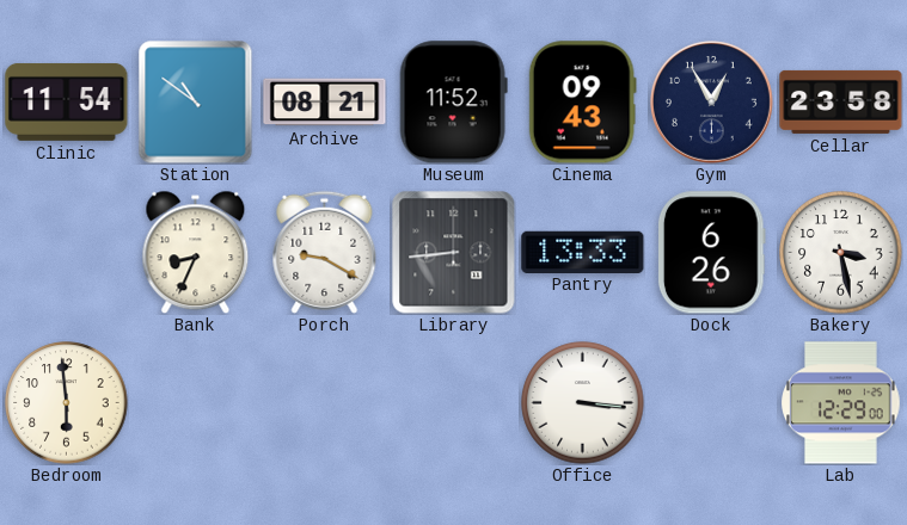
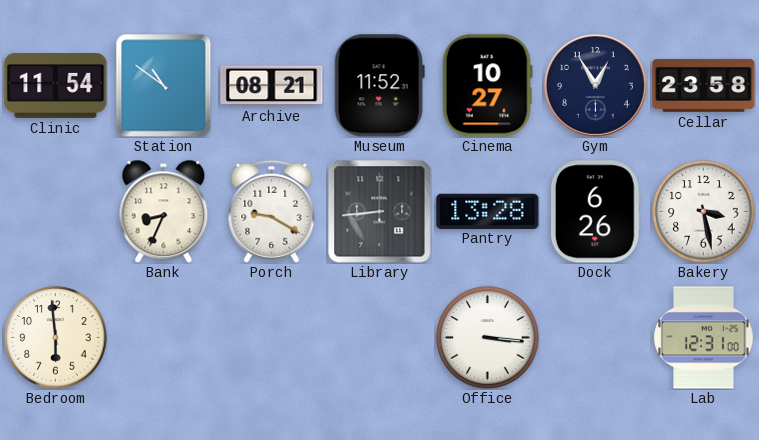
Cinema: 09:43 -> 10:27
Pantry: 13:33 -> 13:28
Lab: 12:29 -> 12:31
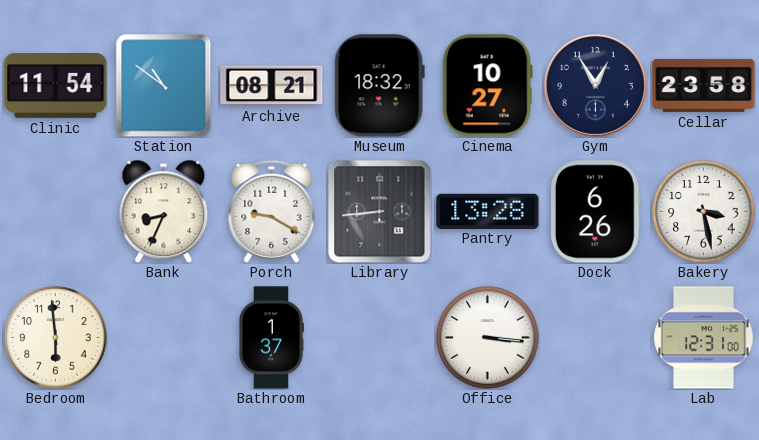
Museum: 11:52 -> 18:32
Bathroom: none -> 1:37
